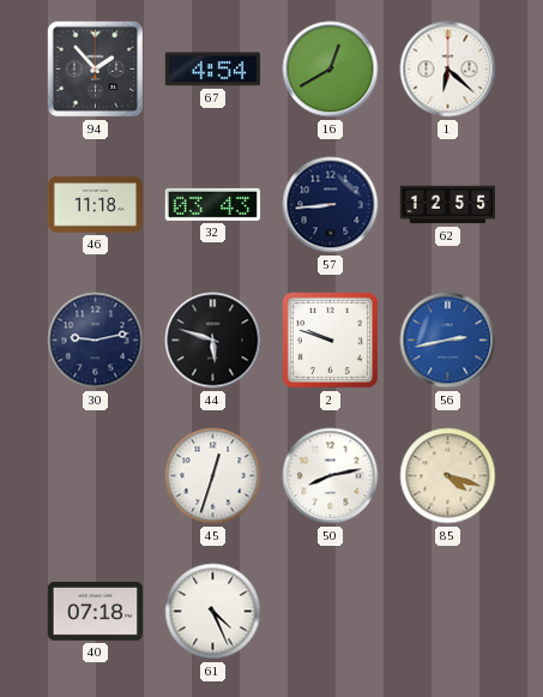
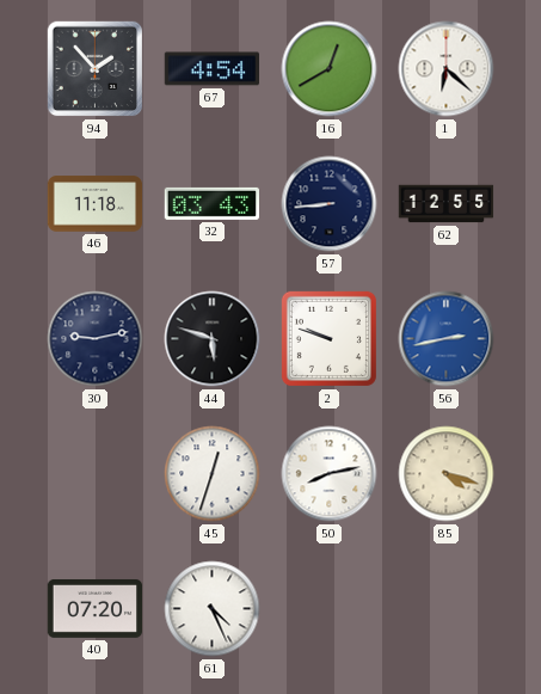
40: 07:18 -> 07:20
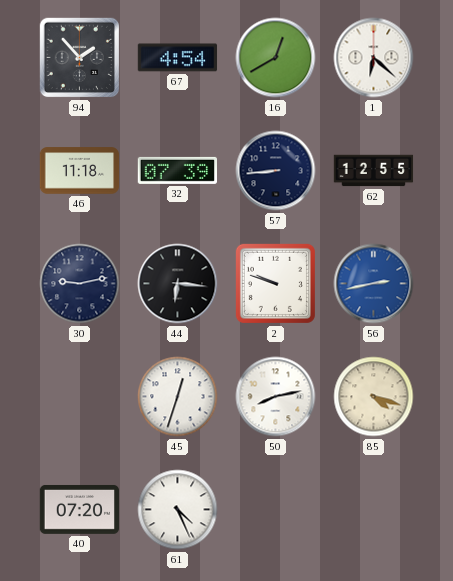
32: 03:43 -> 07:39
44: 5:48 -> 6:16
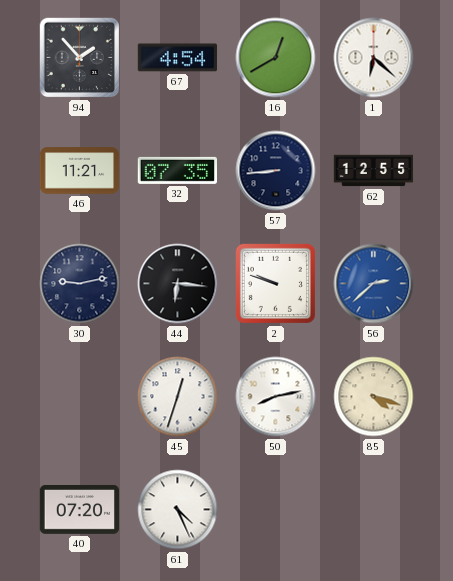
46: 11:18 -> 11:21
32: 07:39 -> 07:35
56: 2:43 -> 2:38
